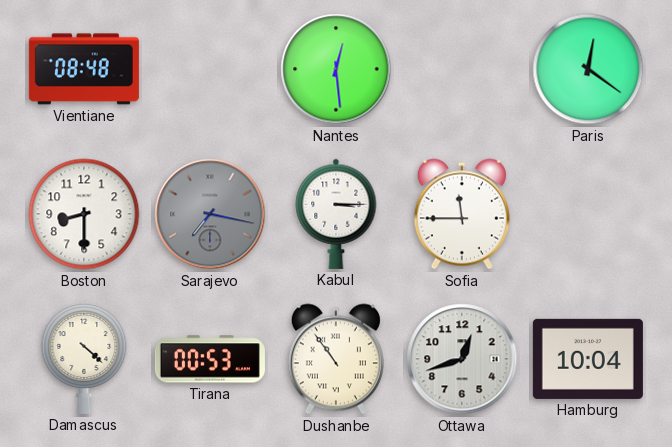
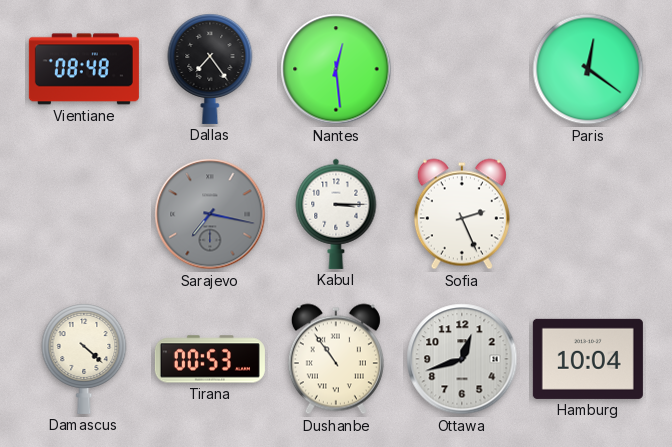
Dallas: none -> 7:24
Boston: 8:30 -> none
Sofia: 11:45 -> 2:26
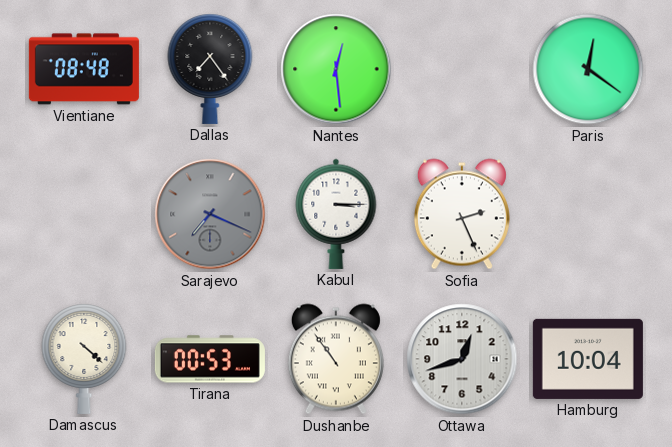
Sarajevo: 7:17 -> 7:19
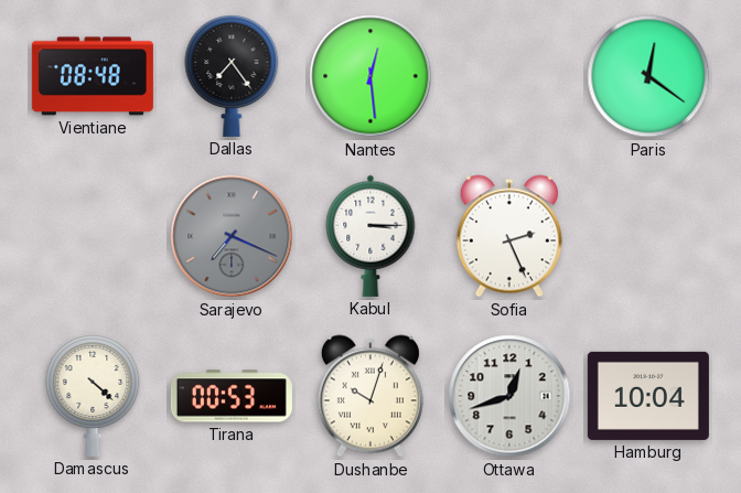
Dushanbe: 10:54 -> 10:03
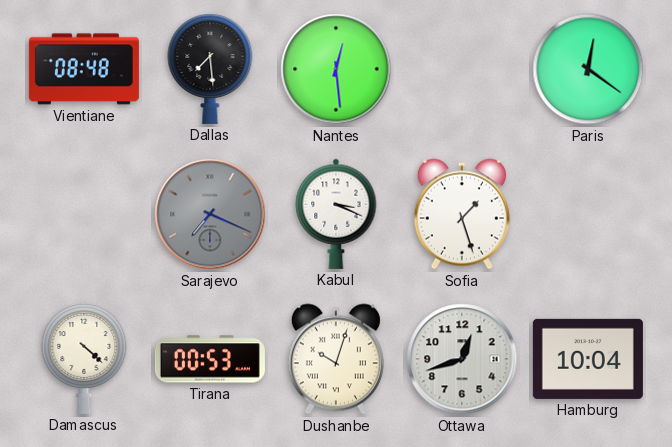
Dallas: 7:24 -> 7:29
Kabul: 3:15 -> 3:19
Sofia: 2:26 -> 1:27
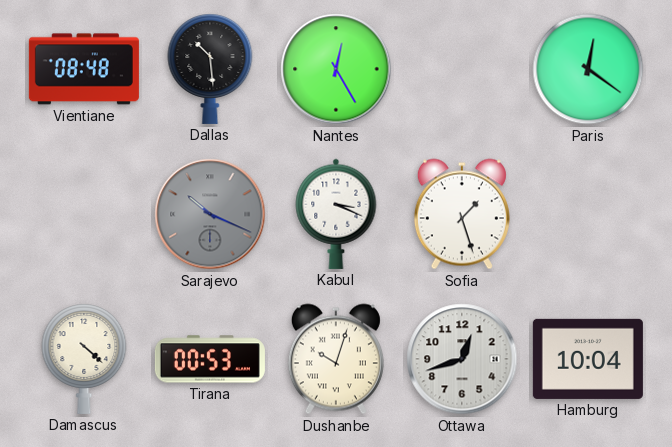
Dallas: 7:29 -> 10:29
Nantes: 12:29 -> 12:25
Sarajevo: 7:19 -> 10:19
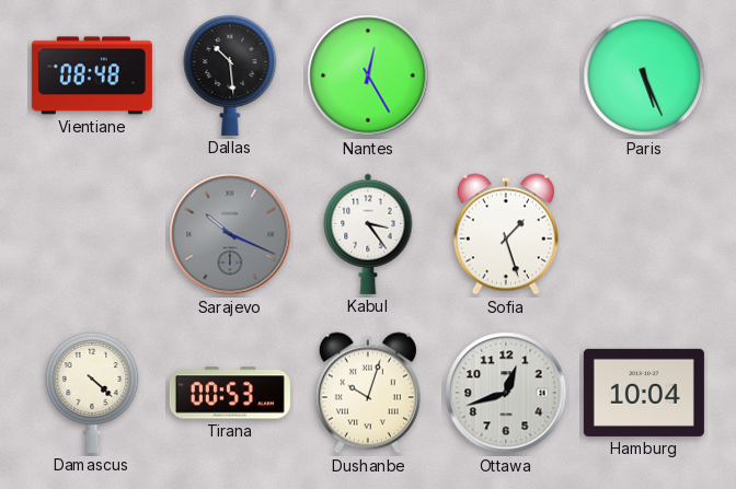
Paris: 12:21 -> 5:26
Kabul: 3:19 -> 3:24
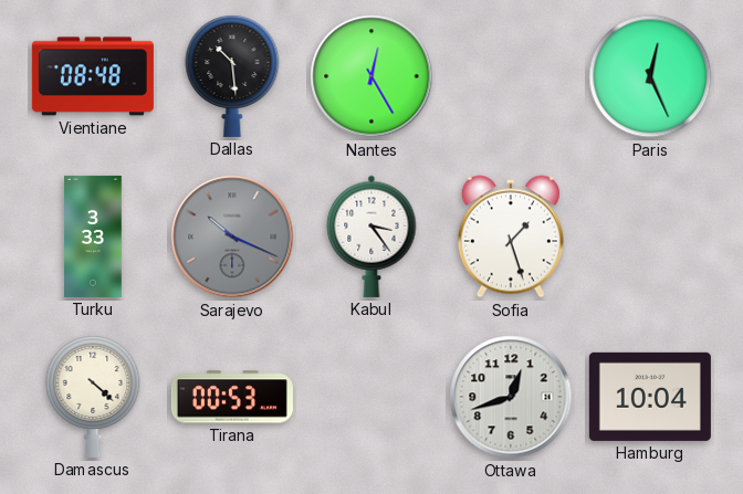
Paris: 5:26 -> 12:26
Turku: none -> 3:33
Dushanbe: 10:03 -> none
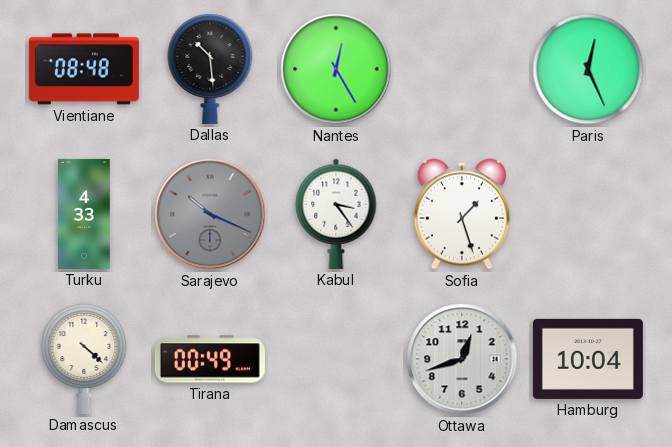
Turku: 3:33 -> 4:33
Tirana: 00:53 -> 00:49
